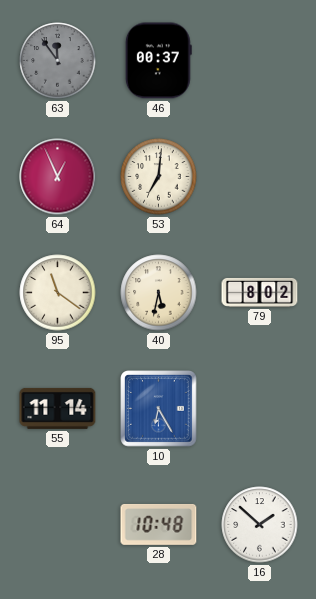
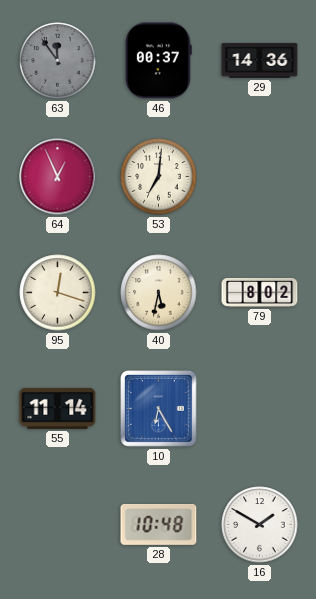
29: none -> 14:36
95: 11:21 -> 12:18
16: 1:52 -> 1:50
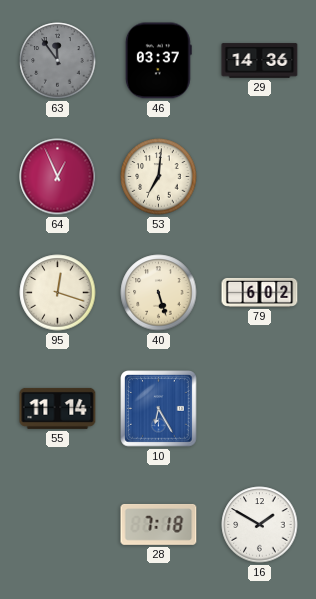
46: 00:37 -> 03:37
40: 5:32 -> 5:27
79: 8:02 -> 6:02
28: 10:48 -> 7:18
